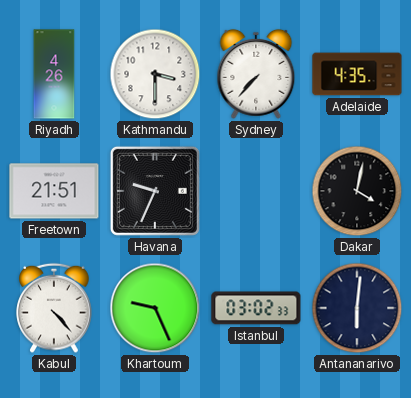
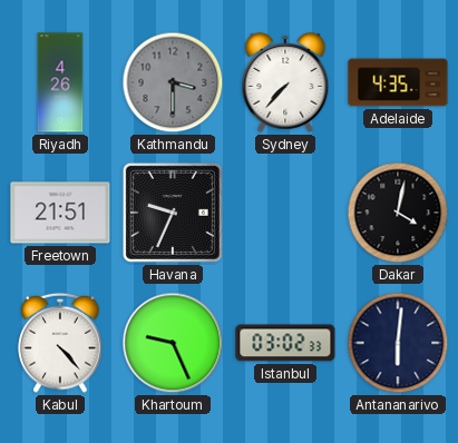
Kathmandu dial: white -> grey
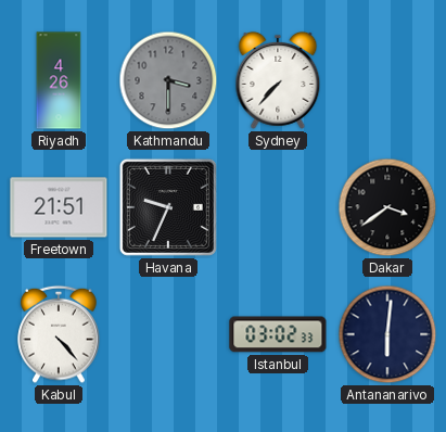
Adelaide: 4:35 -> none
Dakar: 4:02 -> 3:39
Khartoum: 9:26 -> none
